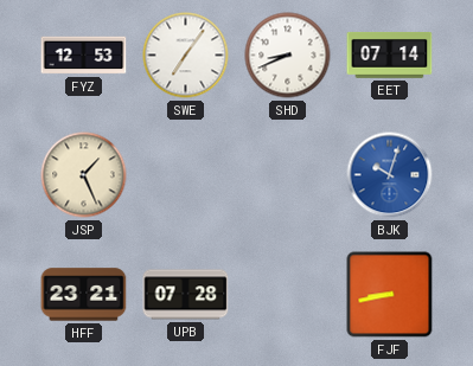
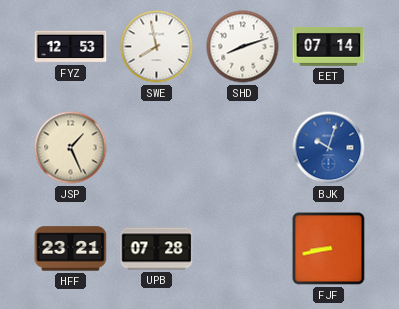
SWE: 7:06 -> 7:58
SHD: 8:41 -> 8:12
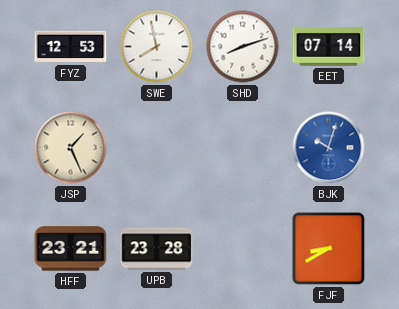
UPB: 07:28 -> 23:28
FJF: 8:43 -> 8:40
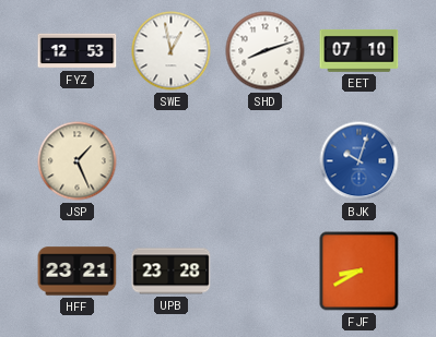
SWE: 7:58 -> 12:58
EET: 07:14 -> 07:10
